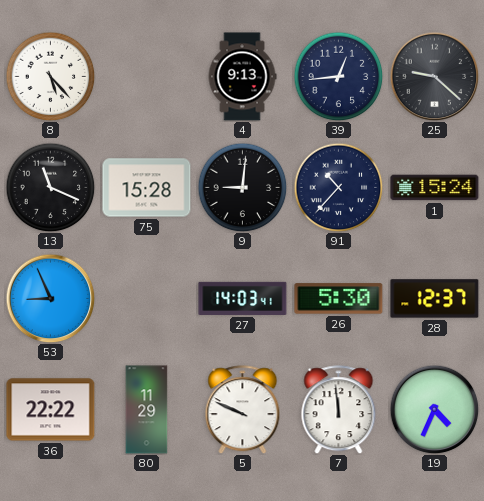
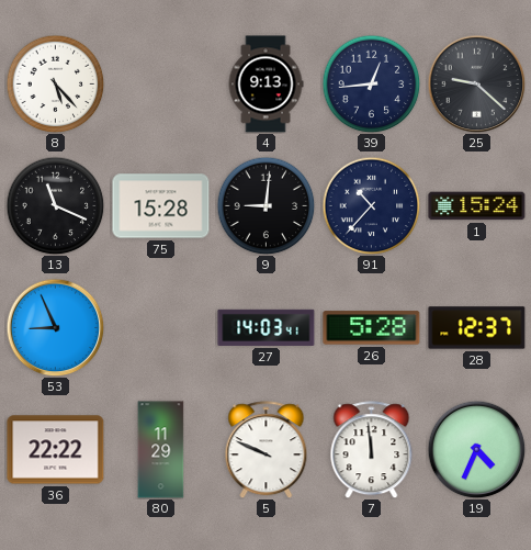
26: 5:30 -> 5:28
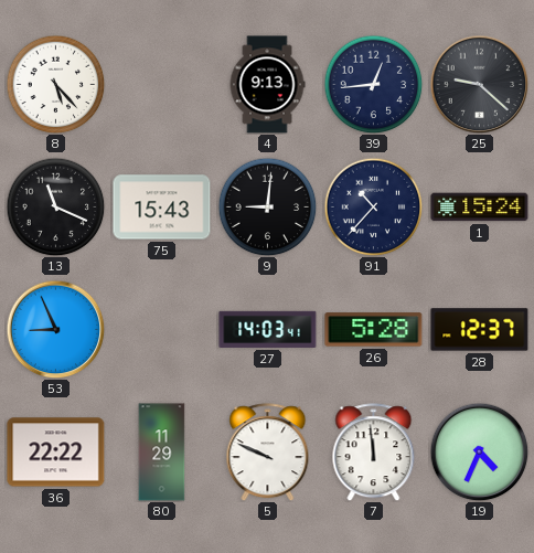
75: 15:28 -> 15:43
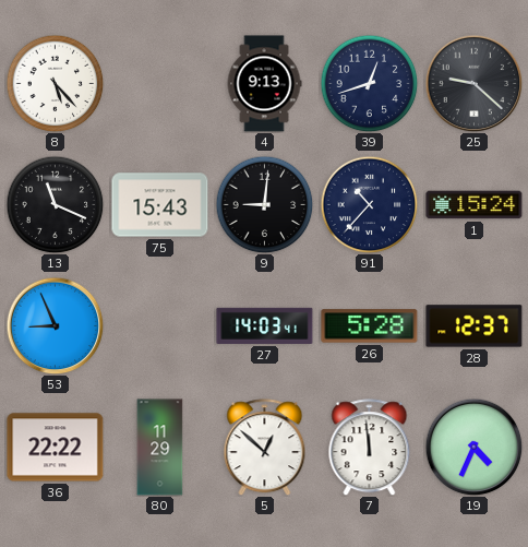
39: 12:44 -> 12:42
5: 9:49 -> 12:52
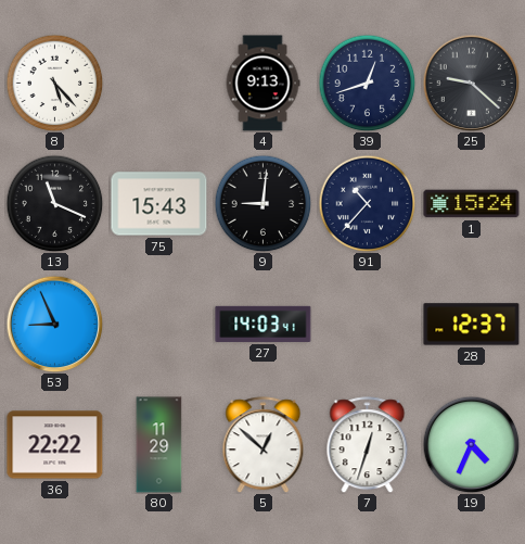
26: 5:28 -> none
7: 11:59 -> 12:33
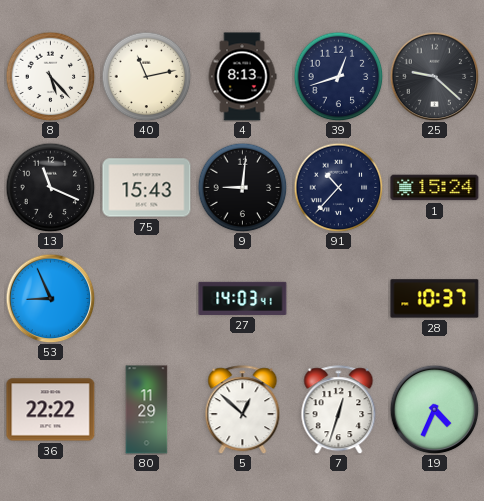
40: none -> 11:13
4: 9:13 -> 8:13
28: 12:37 -> 10:37
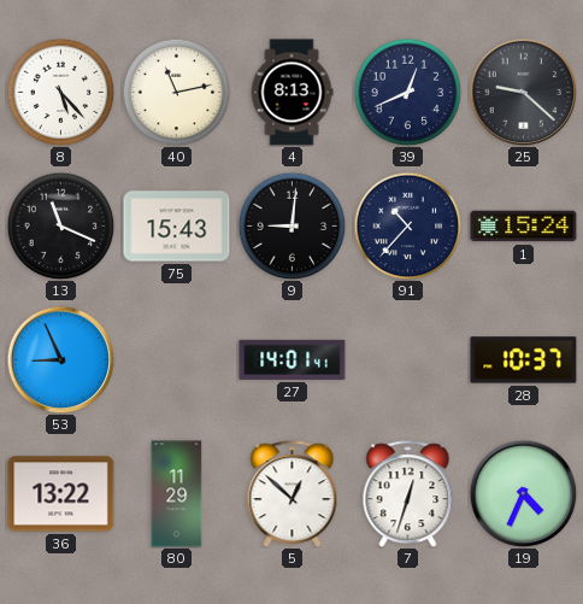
39: 12:42 -> 12:41
27: 14:03 -> 14:01
36: 22:22 -> 13:22
